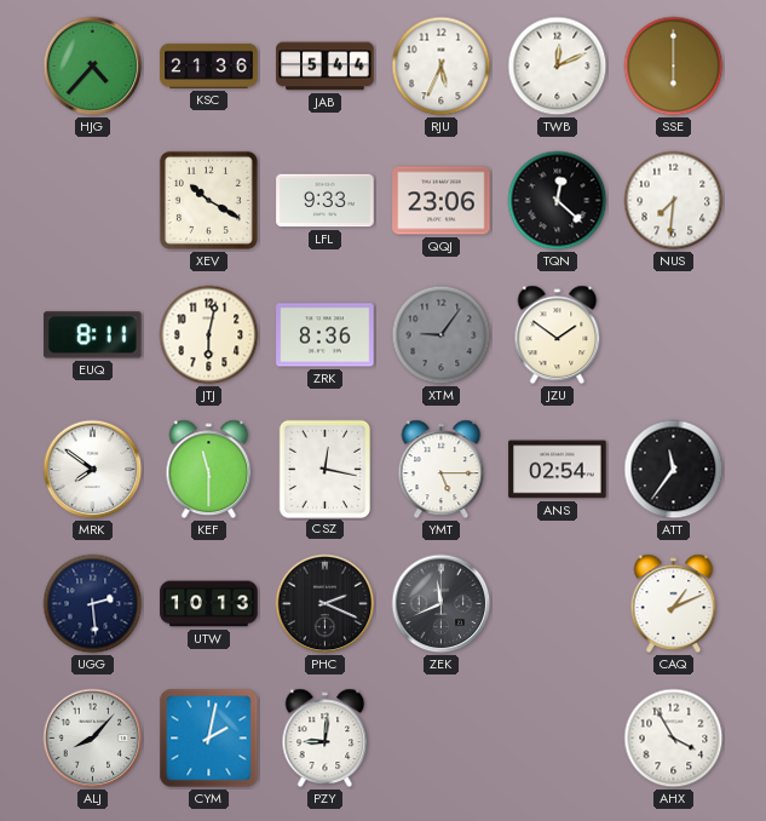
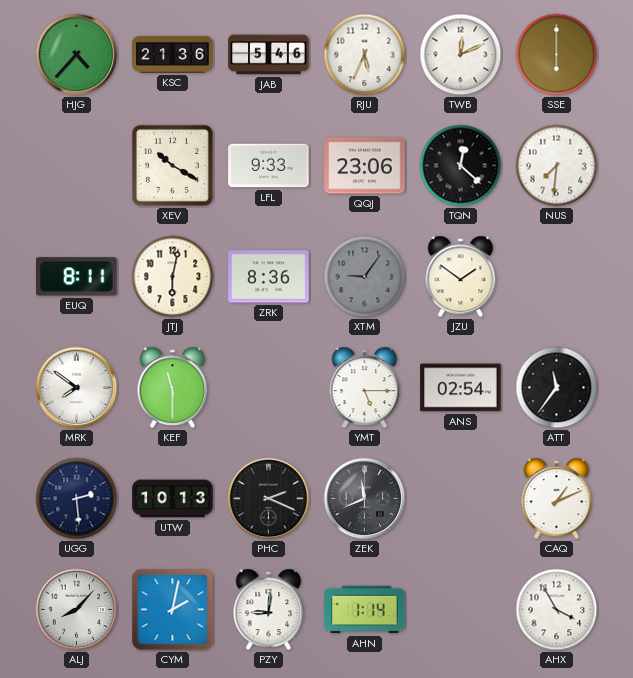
JAB: 5:44 -> 5:46
CSZ: 12:17 -> none
AHN: none -> 1:14
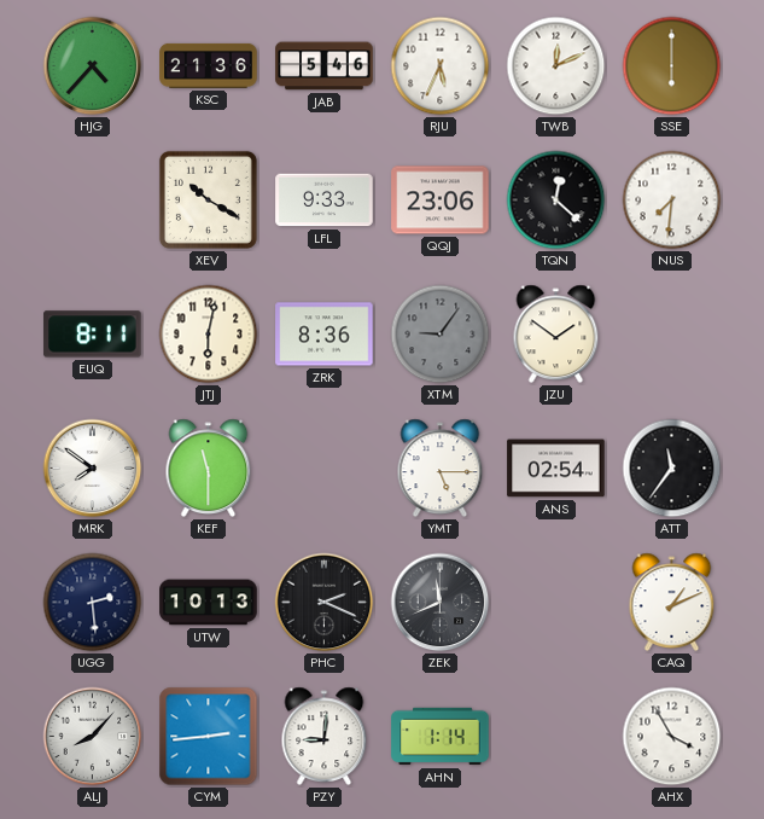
CYM: 2:02 -> 2:44
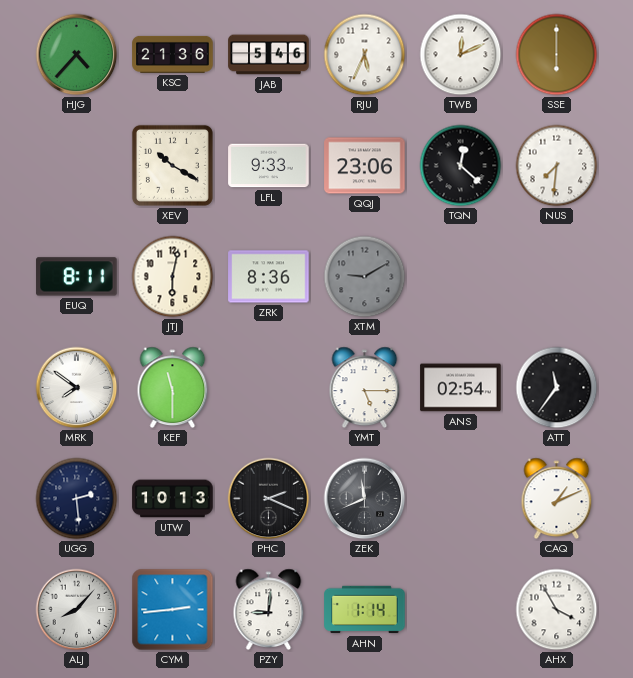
XTM: 9:06 -> 9:10
JZU: 1:51 -> none
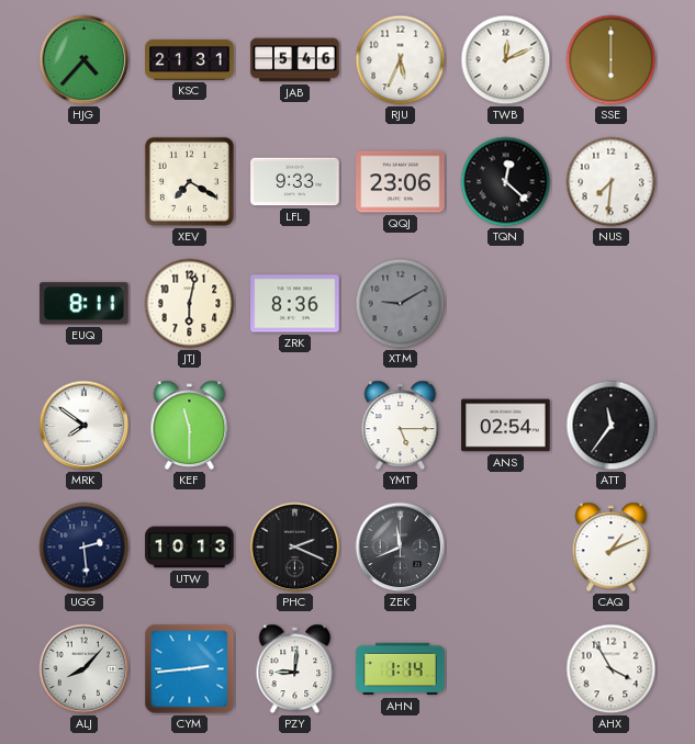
KSC: 21:36 -> 21:31
XEV: 10:20 -> 7:20
